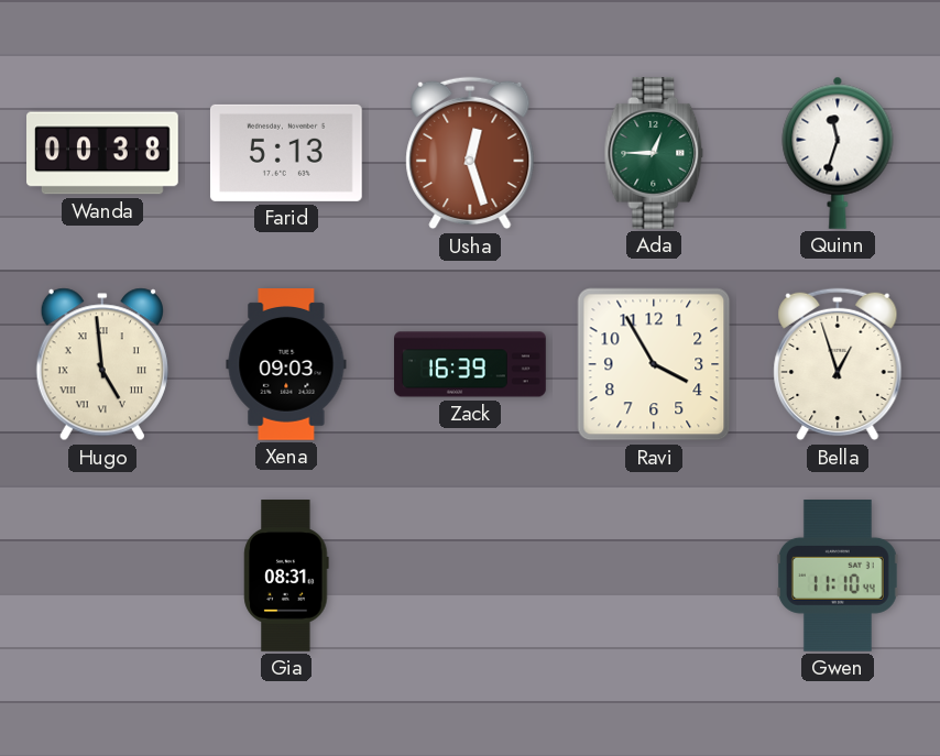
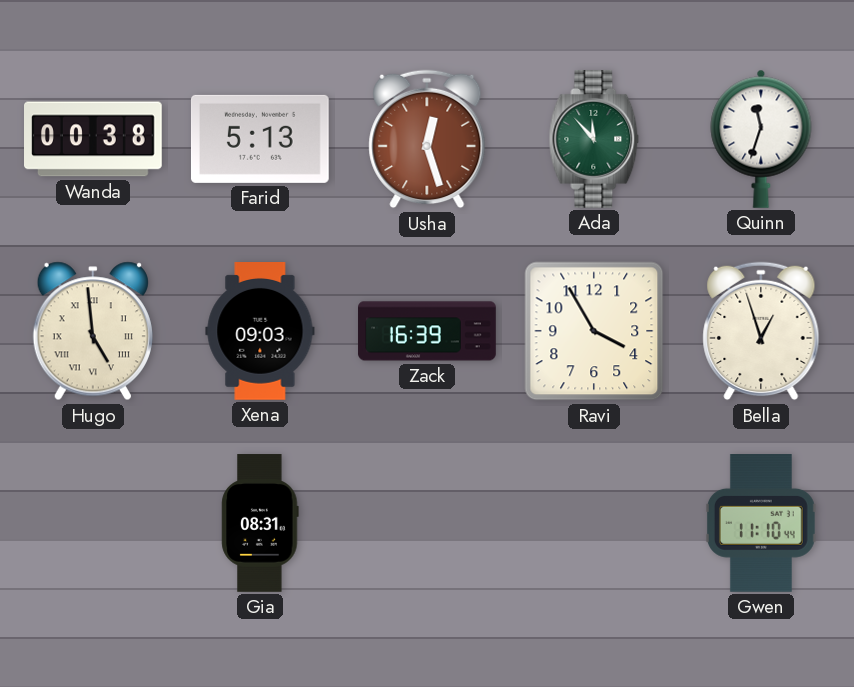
Ada: 12:45 -> 11:53
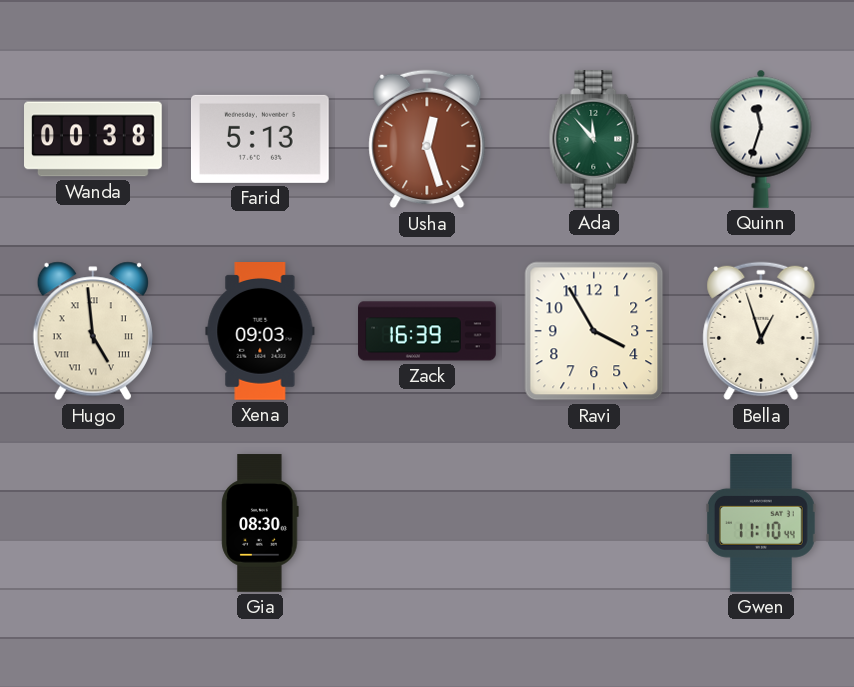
Gia: 08:31 -> 08:30
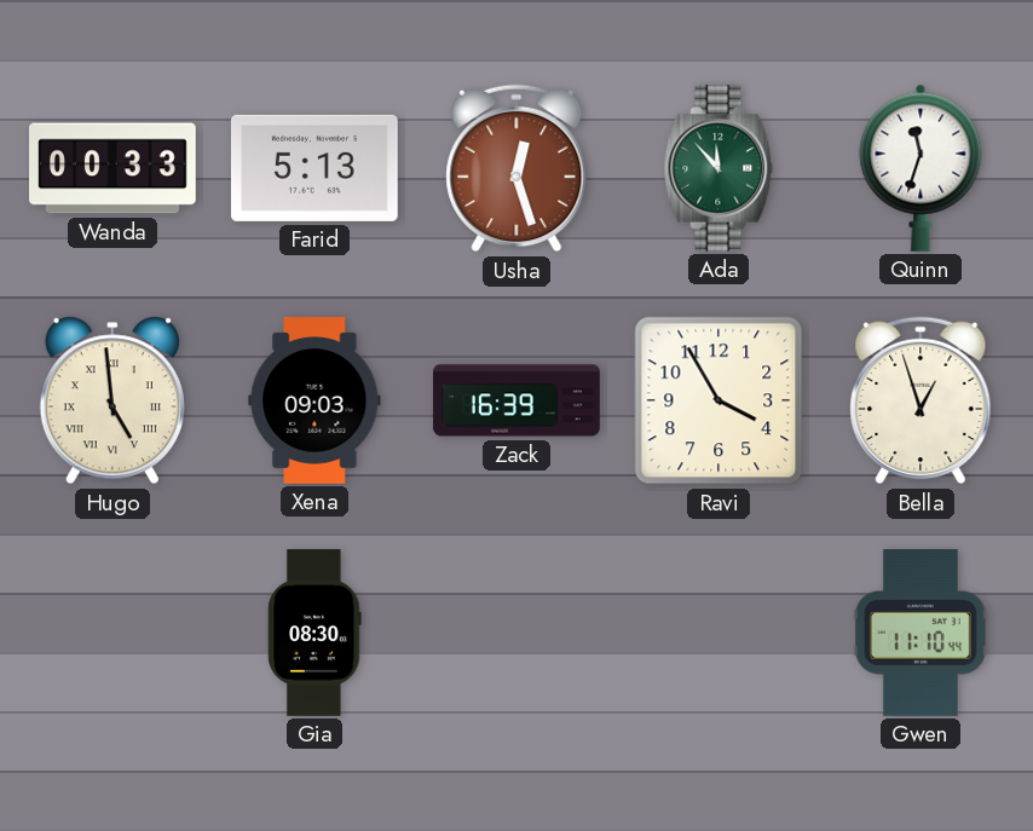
Wanda: 00:38 -> 00:33
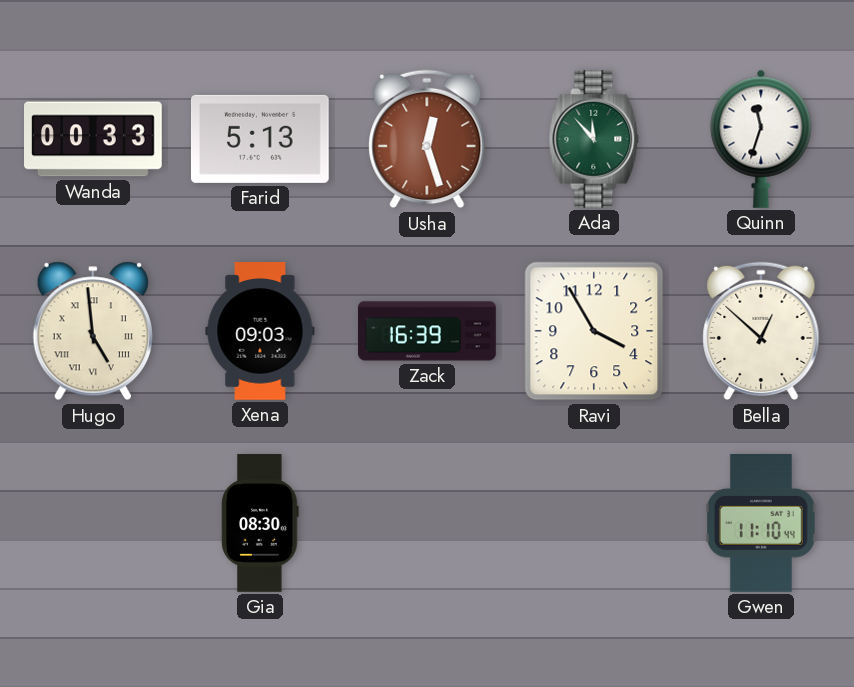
Bella: 12:57 -> 12:52
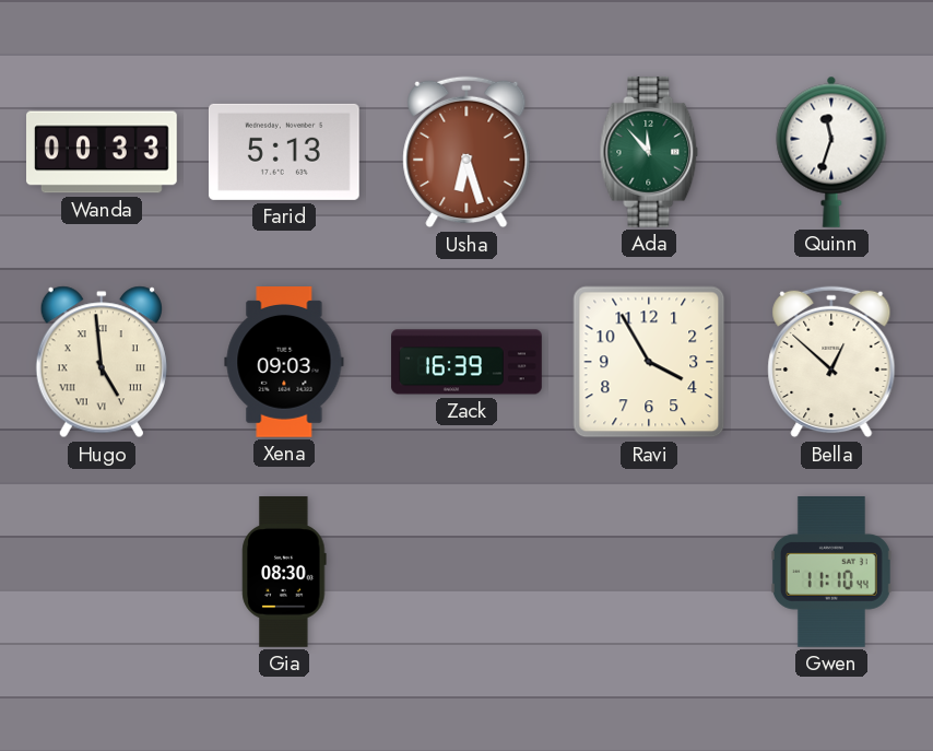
Usha: 12:27 -> 6:27
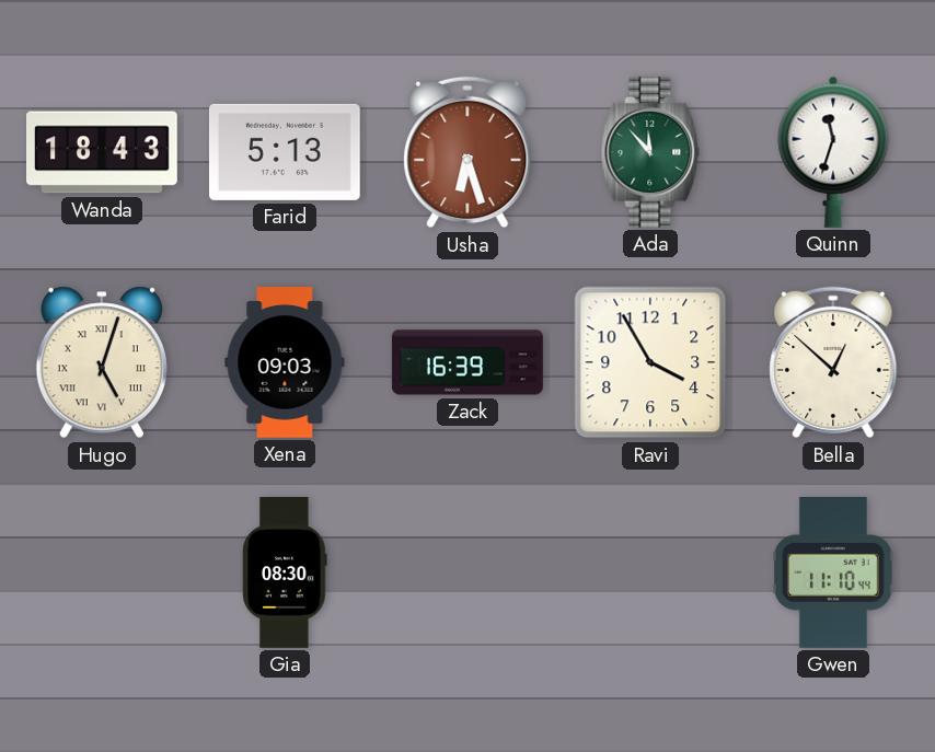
Wanda: 00:33 -> 18:43
Hugo: 4:59 -> 5:03
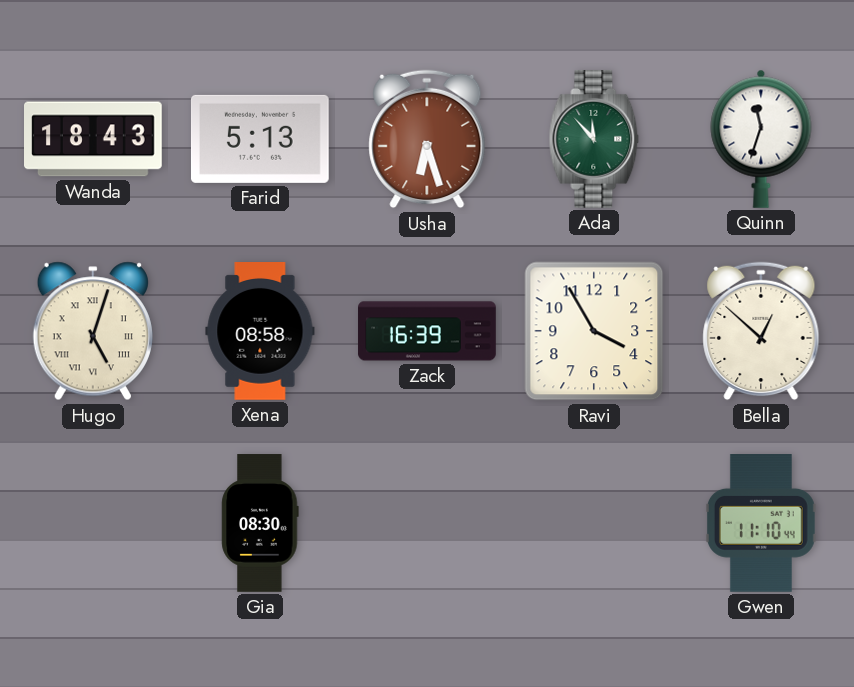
Xena: 09:03 -> 08:58
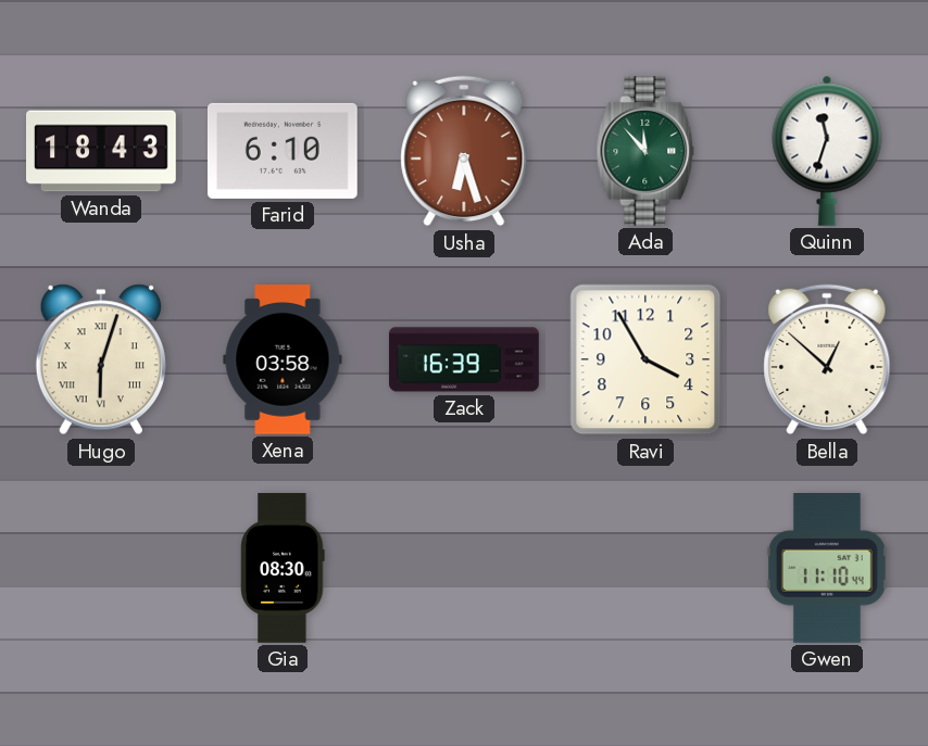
Farid: 5:13 -> 6:10
Hugo: 5:03 -> 6:03
Xena: 08:58 -> 03:58
